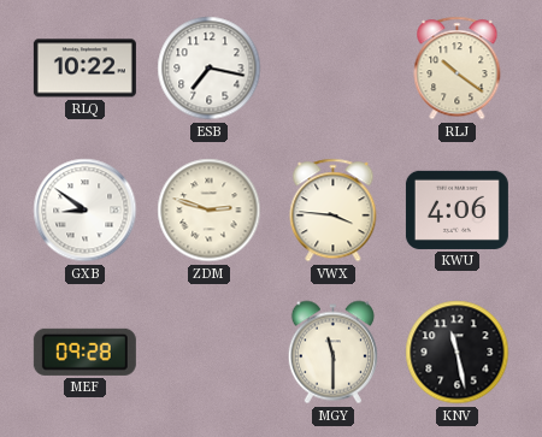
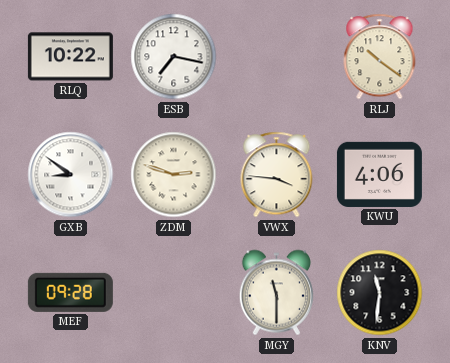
KNV: 11:28 -> 11:31
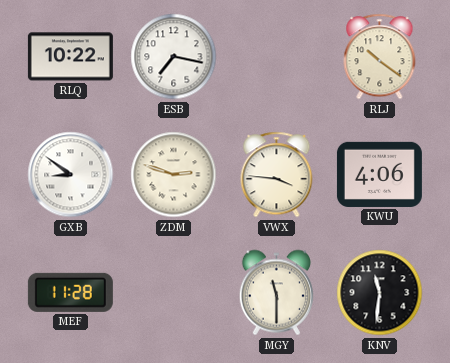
MEF: 09:28 -> 11:28
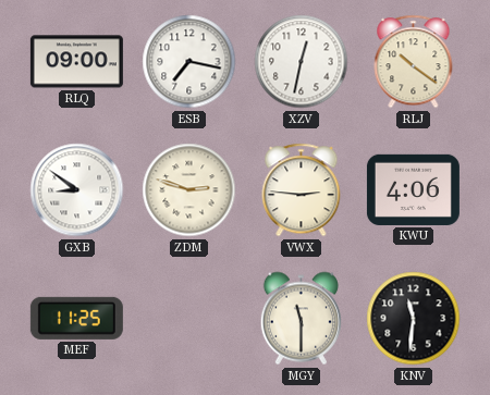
RLQ: 10:22 -> 09:00
XZV: none -> 12:32
VWX: 3:46 -> 2:46
MEF: 11:28 -> 11:25
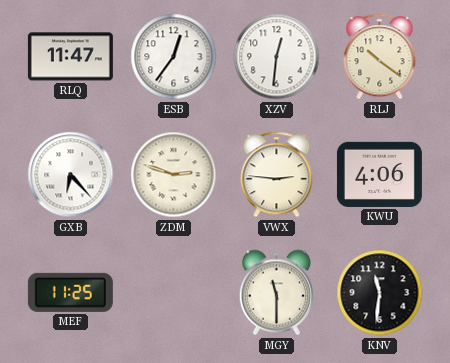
RLQ: 09:00 -> 11:47
ESB: 7:17 -> 12:36
XZV: 12:32 -> 12:31
GXB: 8:51 -> 6:23
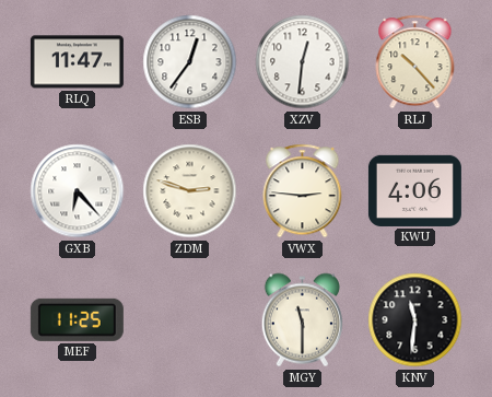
RLJ: 10:21 -> 10:23
